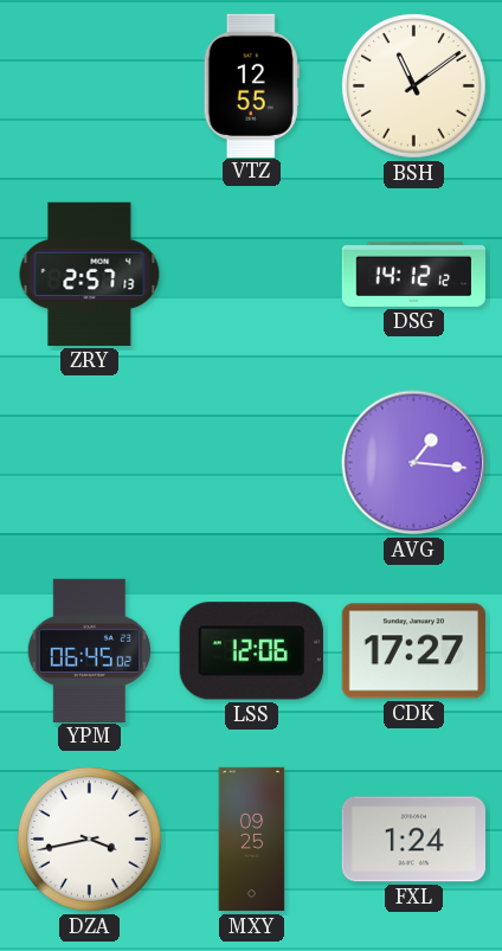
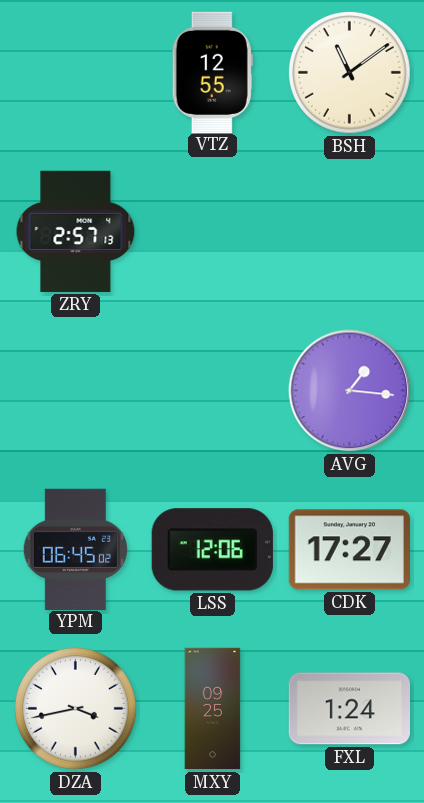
DSG: 14:12 -> none
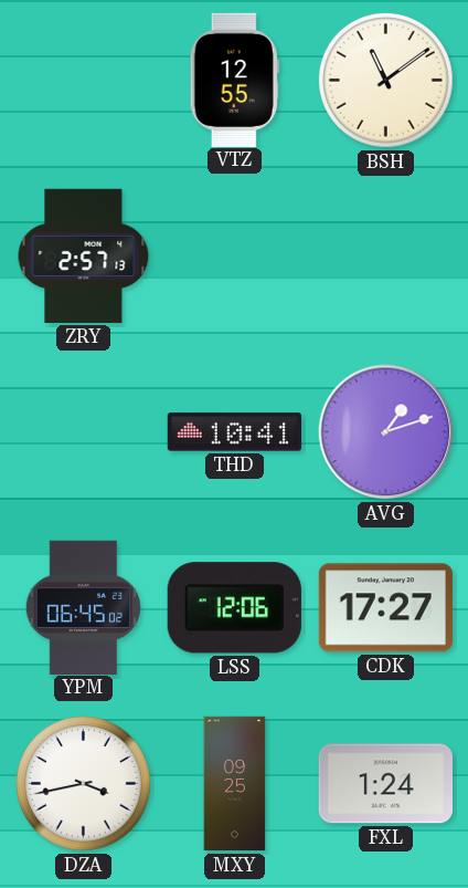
THD: none -> 10:41
AVG: 1:16 -> 1:12
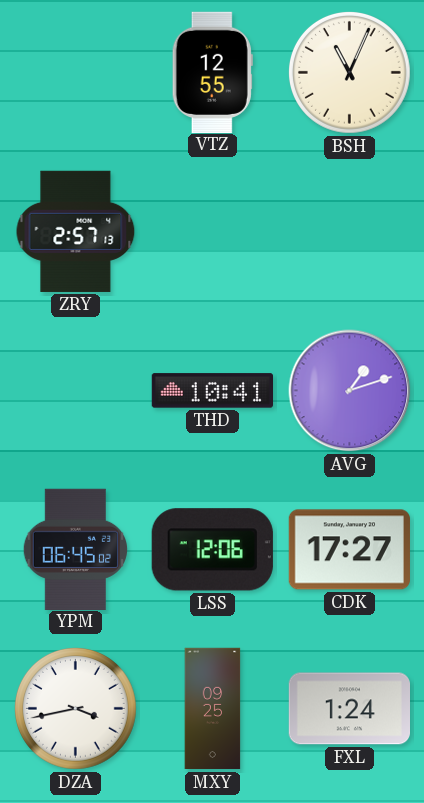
BSH: 11:09 -> 11:04
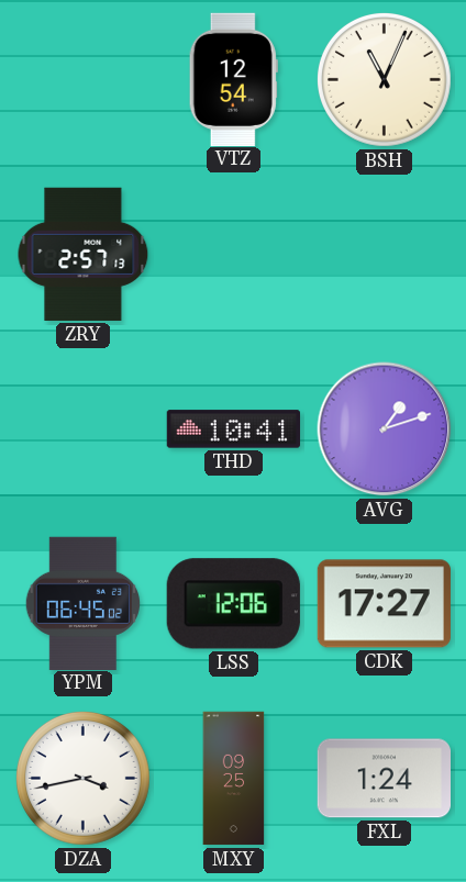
VTZ: 12:55 -> 12:54
